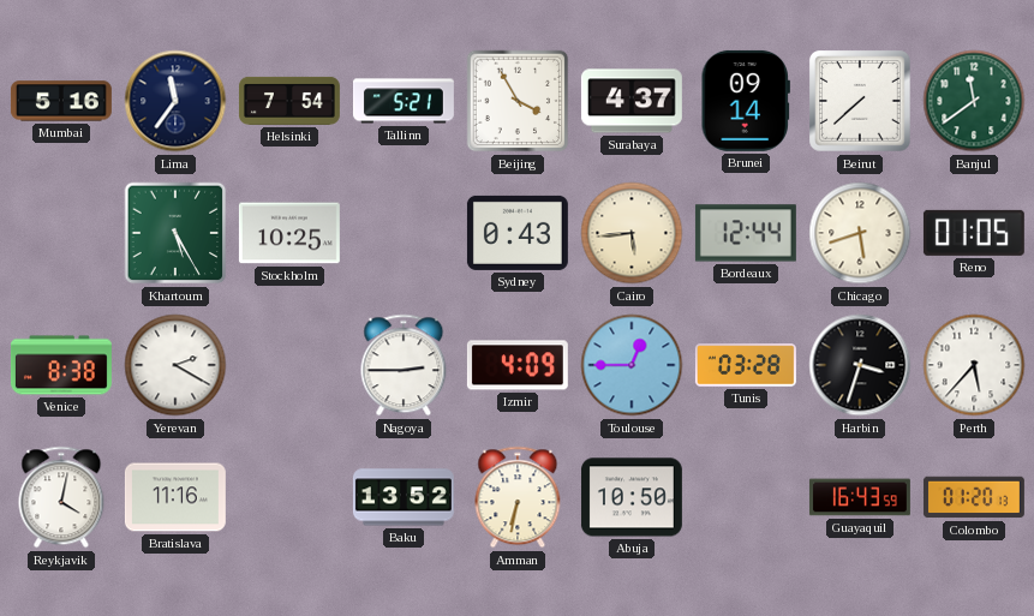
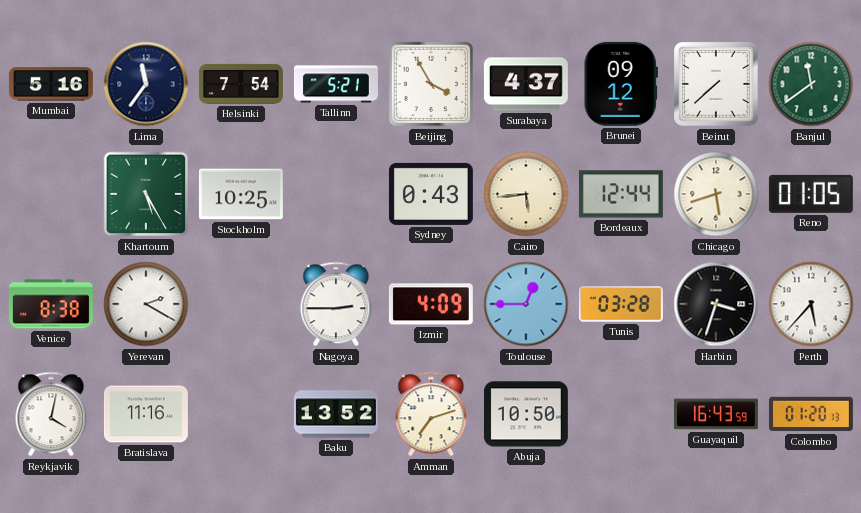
Brunei: 09:14 -> 09:12
Amman: 6:32 -> 7:12
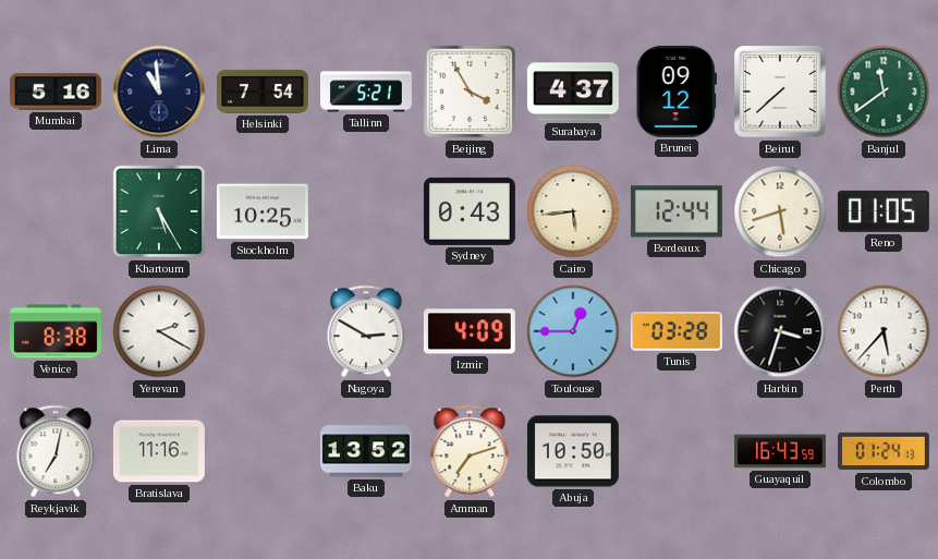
Lima: 11:36 -> 10:59
Nagoya: 2:45 -> 2:50
Reykjavik: 4:02 -> 7:02
Colombo: 01:20 -> 01:24
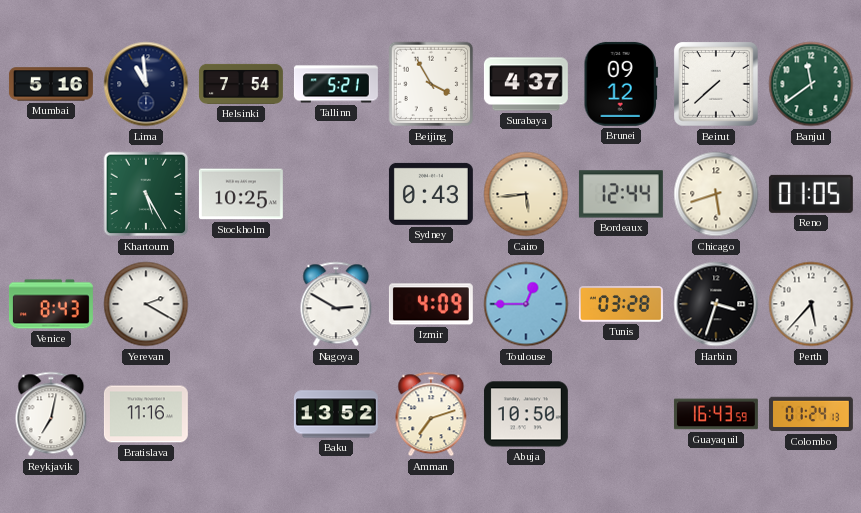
Venice: 8:38 -> 8:43
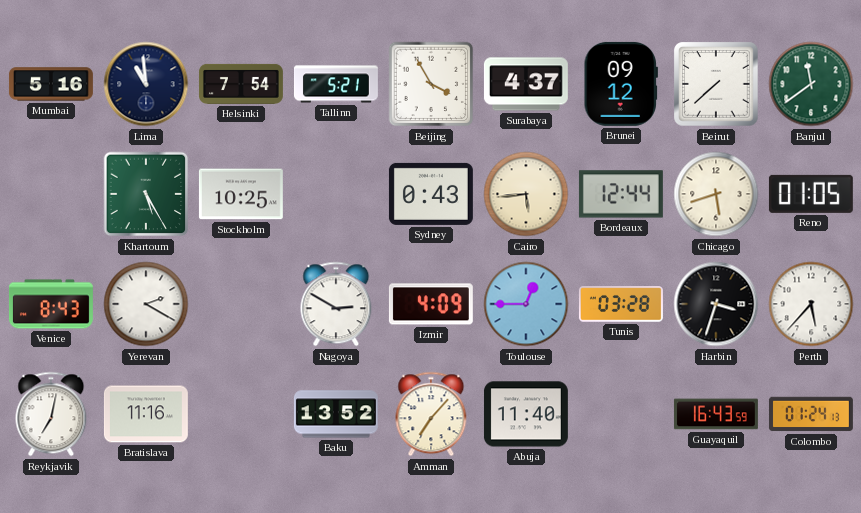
Amman: 7:12 -> 7:07
Abuja: 10:50 -> 11:40
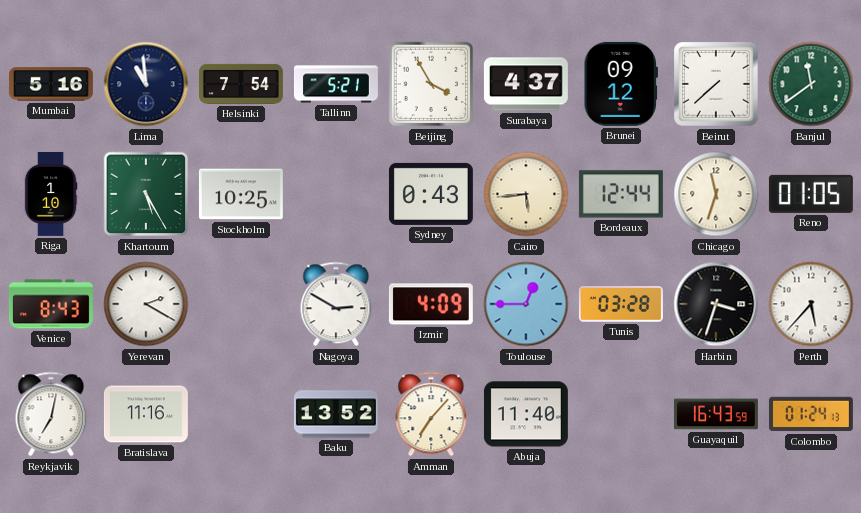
Riga: none -> 1:10
Chicago: 5:42 -> 11:33
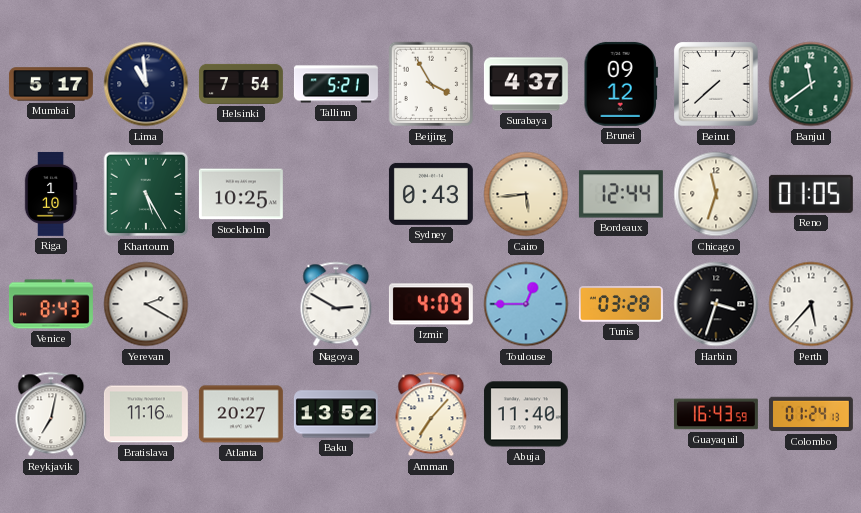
Mumbai: 5:16 -> 5:17
Atlanta: none -> 20:27
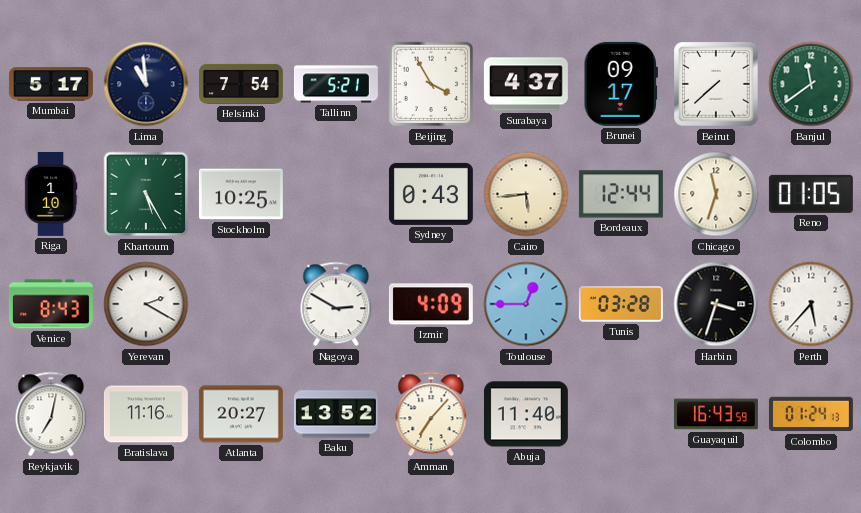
Brunei: 09:12 -> 09:17
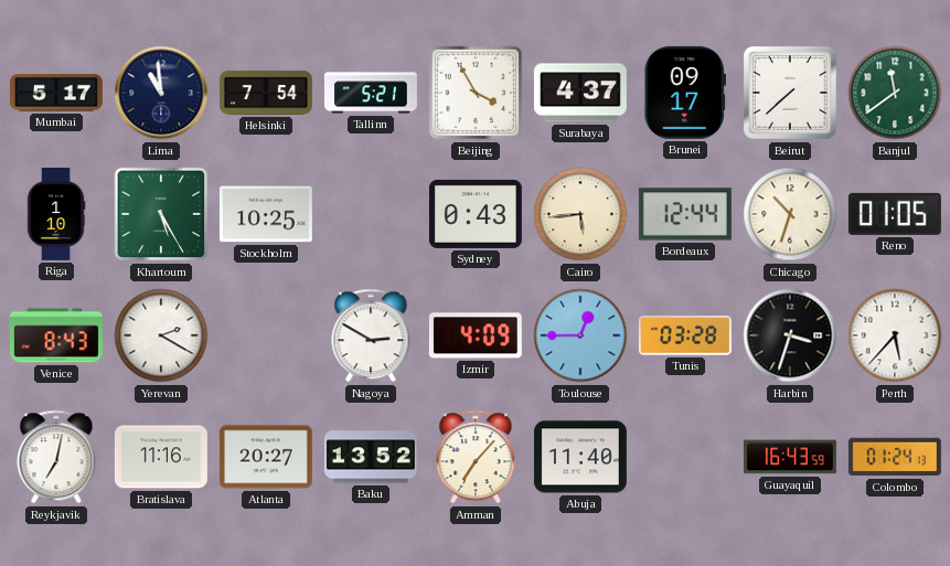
Chicago: 11:33 -> 10:33
